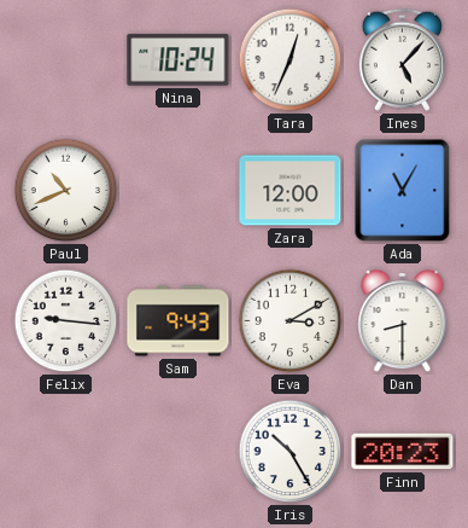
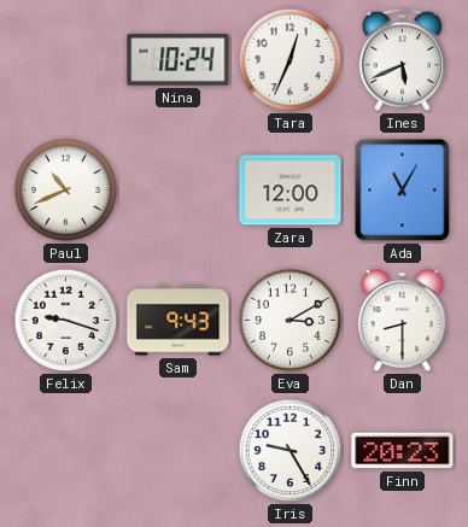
Ines: 5:07 -> 5:41
Felix: 9:16 -> 9:18
Iris: 10:25 -> 9:25
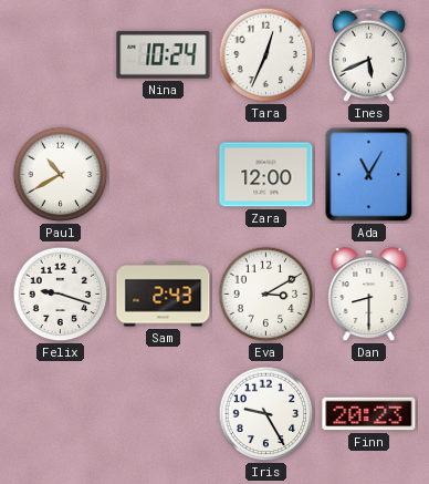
Paul: 10:41 -> 10:40
Sam: 9:43 -> 2:43
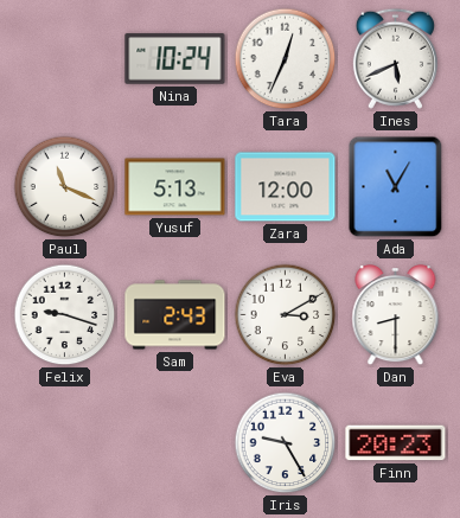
Paul: 10:40 -> 11:19
Yusuf: none -> 5:13
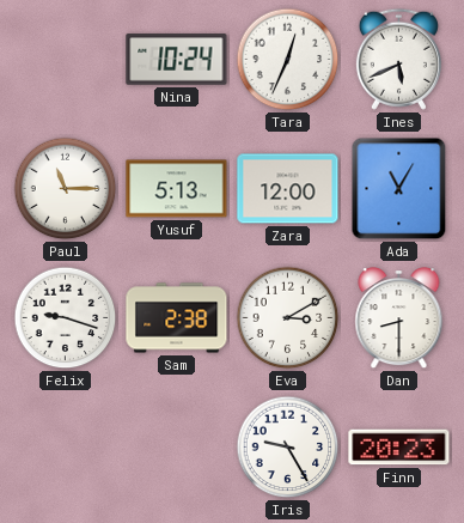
Paul: 11:19 -> 11:15
Sam: 2:43 -> 2:38
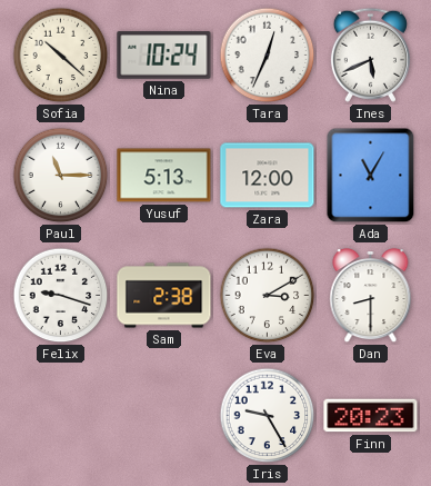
Sofia: none -> 10:22
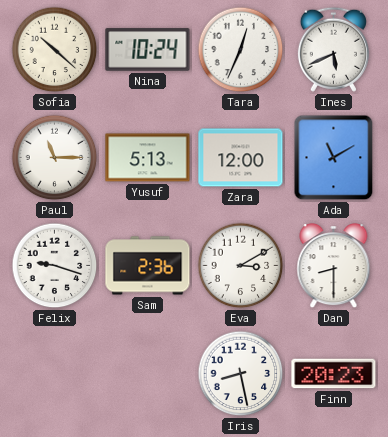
Ada: 11:05 -> 11:10
Sam: 2:38 -> 2:36
Iris: 9:25 -> 8:28
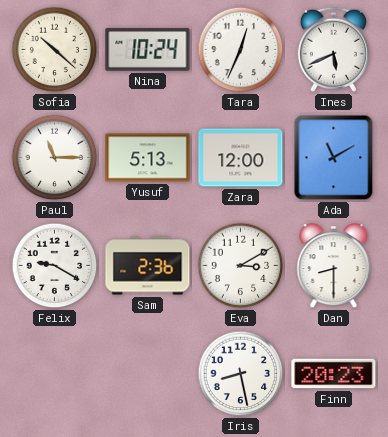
Felix: 9:18 -> 9:20
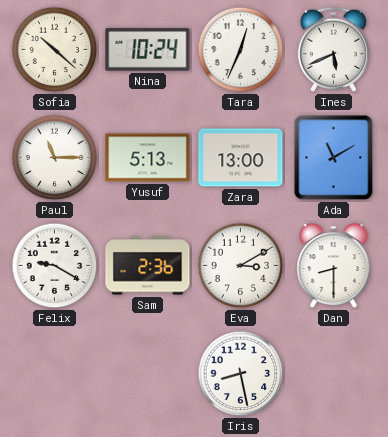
Zara: 12:00 -> 13:00
Finn: 20:23 -> none
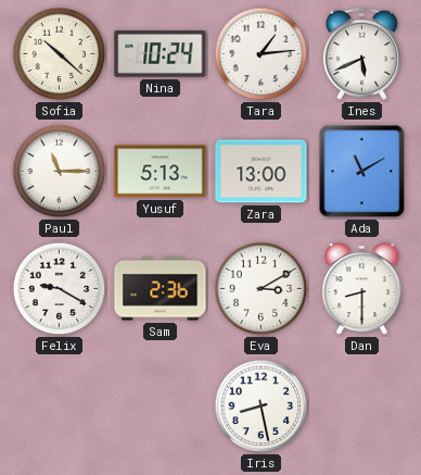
Tara: 12:34 -> 1:14
